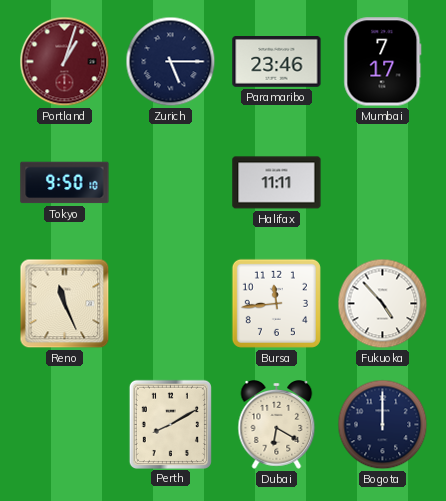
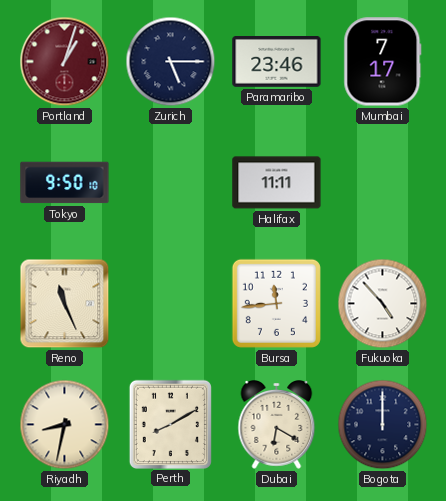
Riyadh: none -> 8:32
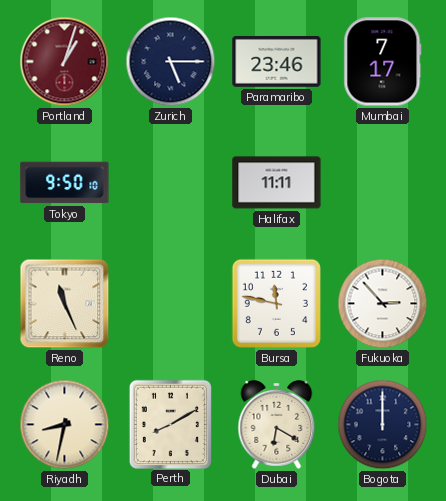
Bursa: 11:44 -> 11:47
Fukuoka: 4:53 -> 2:53
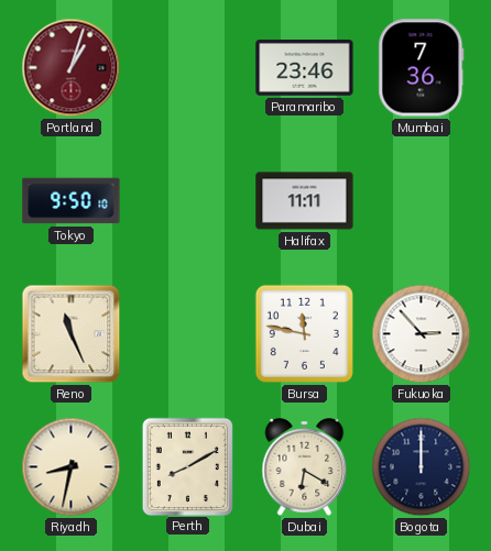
Zurich: 5:15 -> none
Mumbai: 7:17 -> 7:36
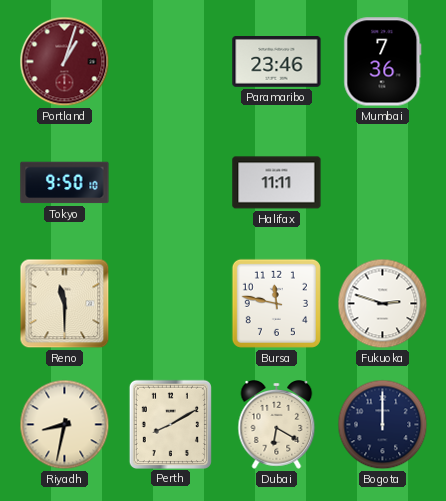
Reno: 11:26 -> 11:30
Fukuoka: 2:53 -> 2:48
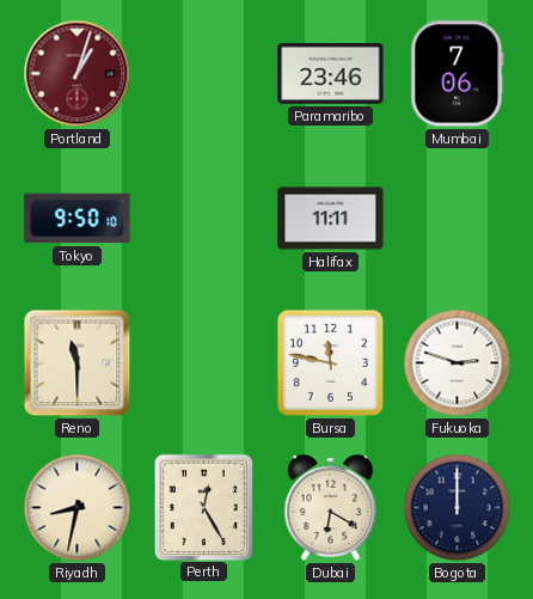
Mumbai: 7:36 -> 7:06
Perth: 8:10 -> 12:25
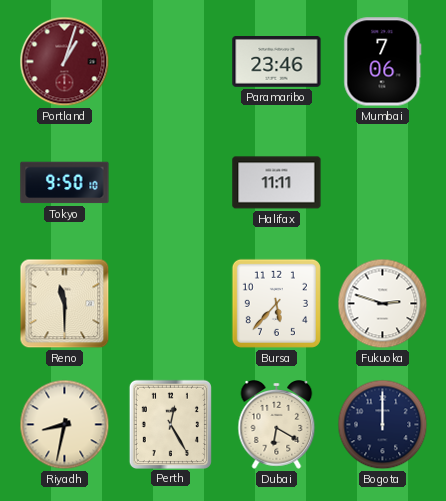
Bursa: 11:47 -> 5:37
